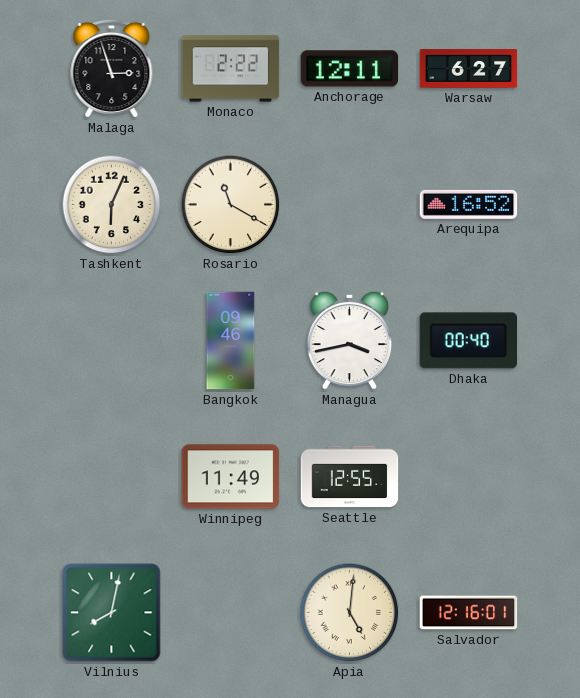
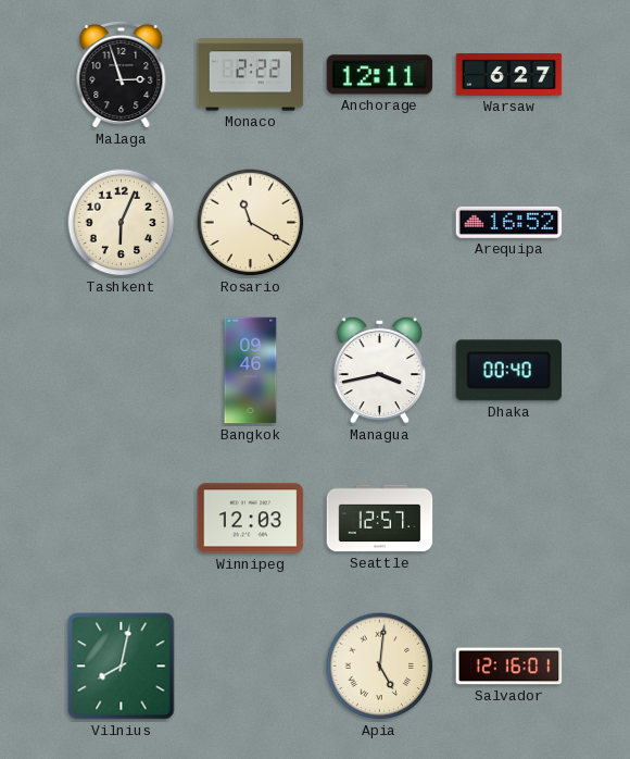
Winnipeg: 11:49 -> 12:03
Seattle: 12:55 -> 12:57
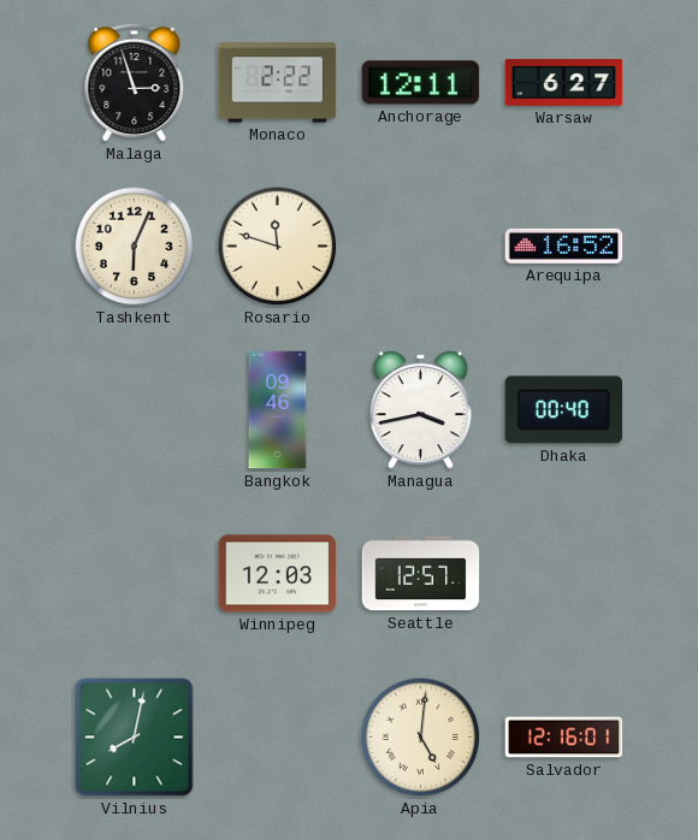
Rosario: 11:20 -> 11:48
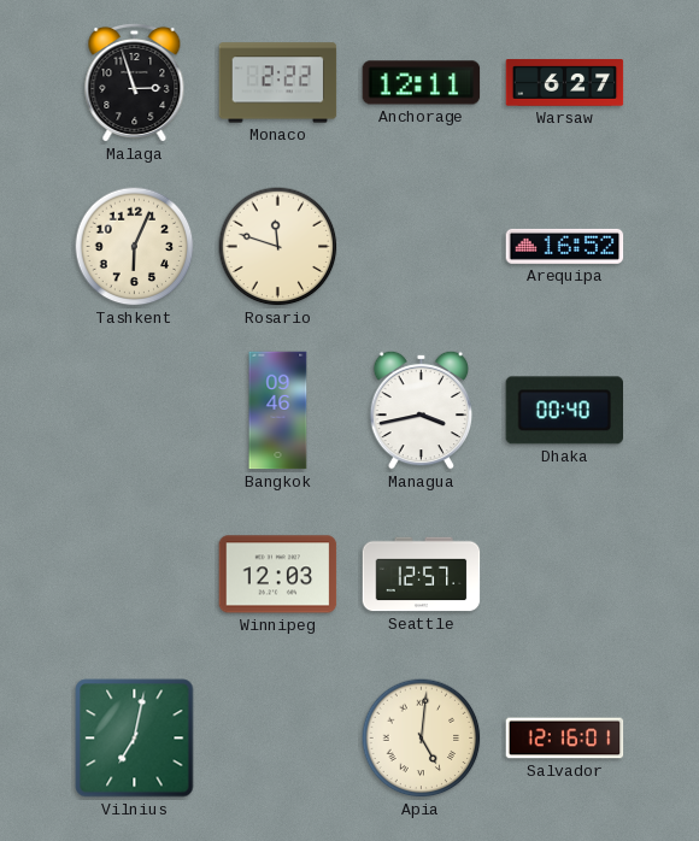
Vilnius: 8:02 -> 7:02
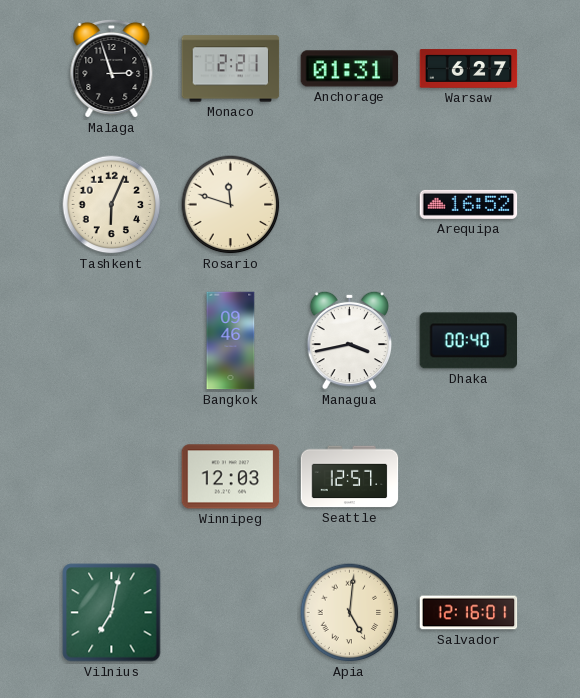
Monaco: 2:22 -> 2:21
Anchorage: 12:11 -> 01:31
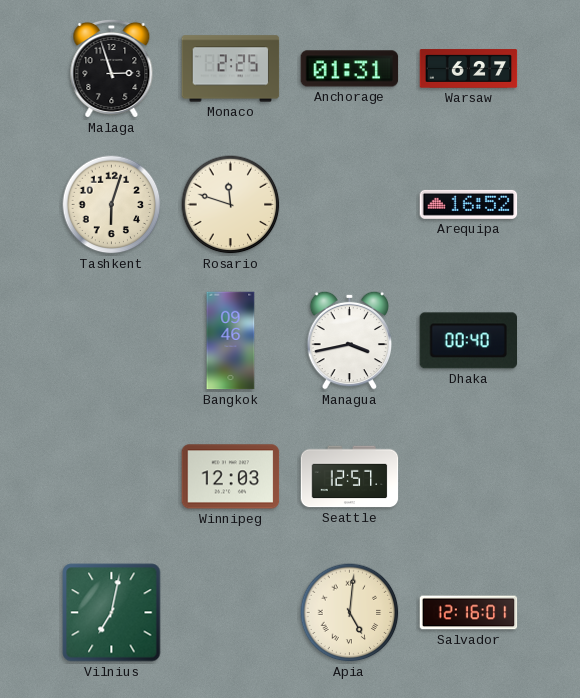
Monaco: 2:21 -> 2:25
Tashkent: 6:04 -> 6:03
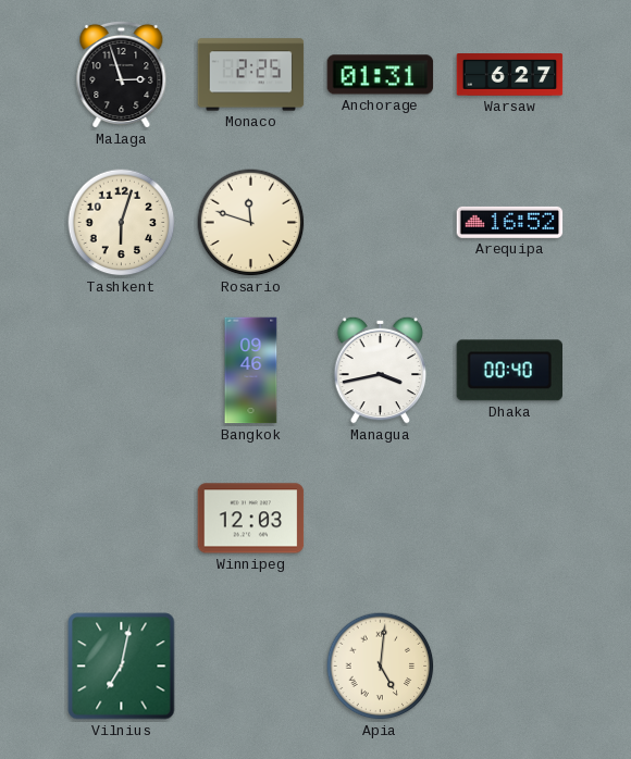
Seattle: 12:57 -> none
Salvador: 12:16 -> none
